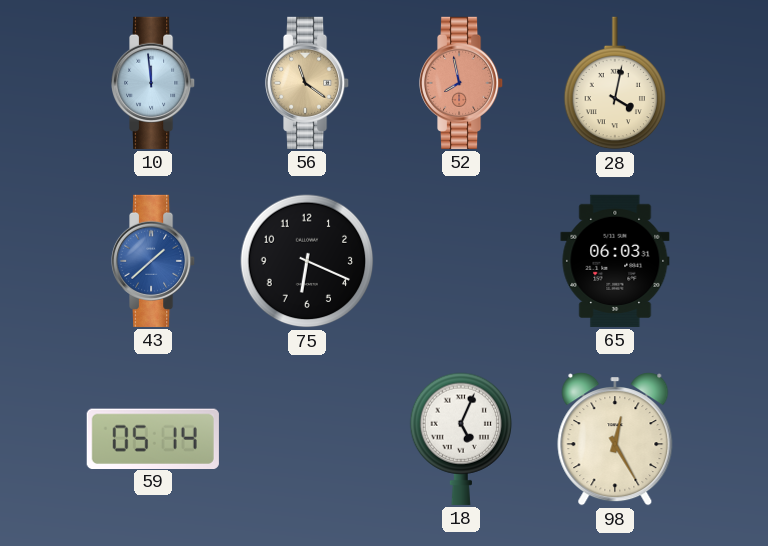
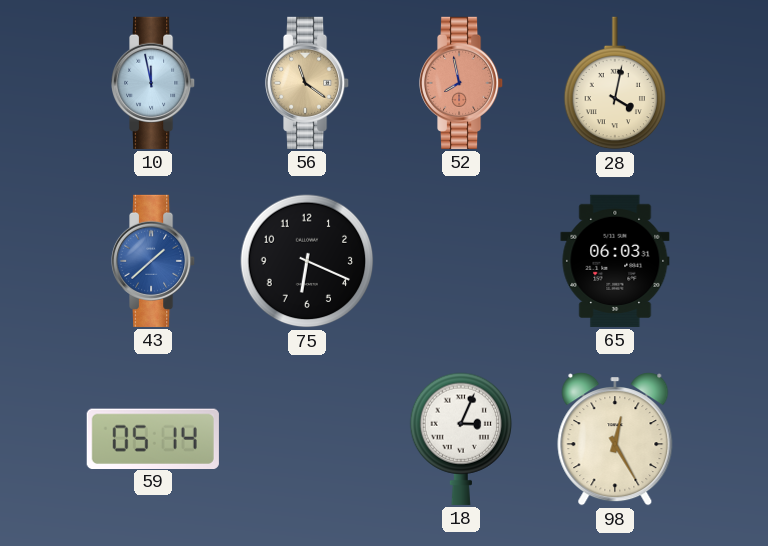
10: 11:59 -> 11:58
18: 5:04 -> 3:04
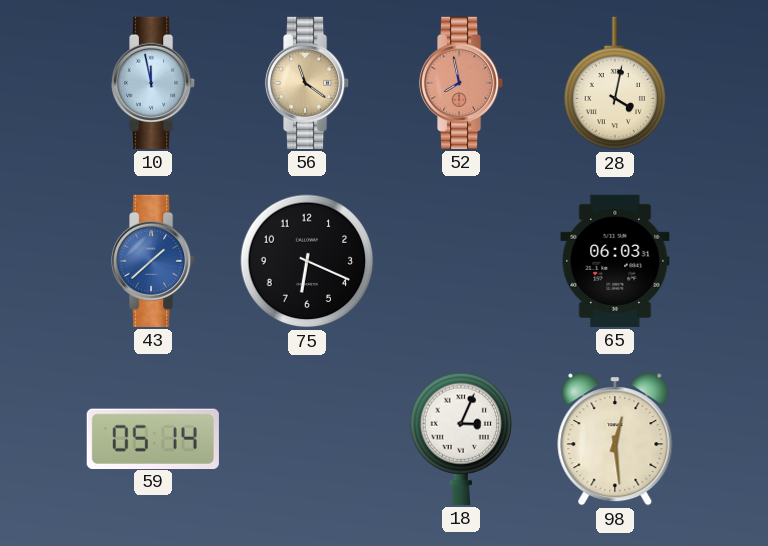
98: 12:25 -> 12:29
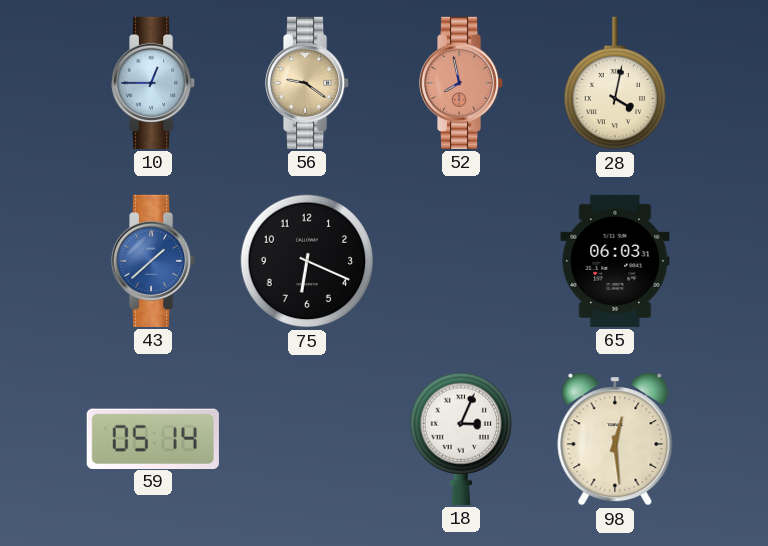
10: 11:58 -> 12:45
56: 11:21 -> 9:21
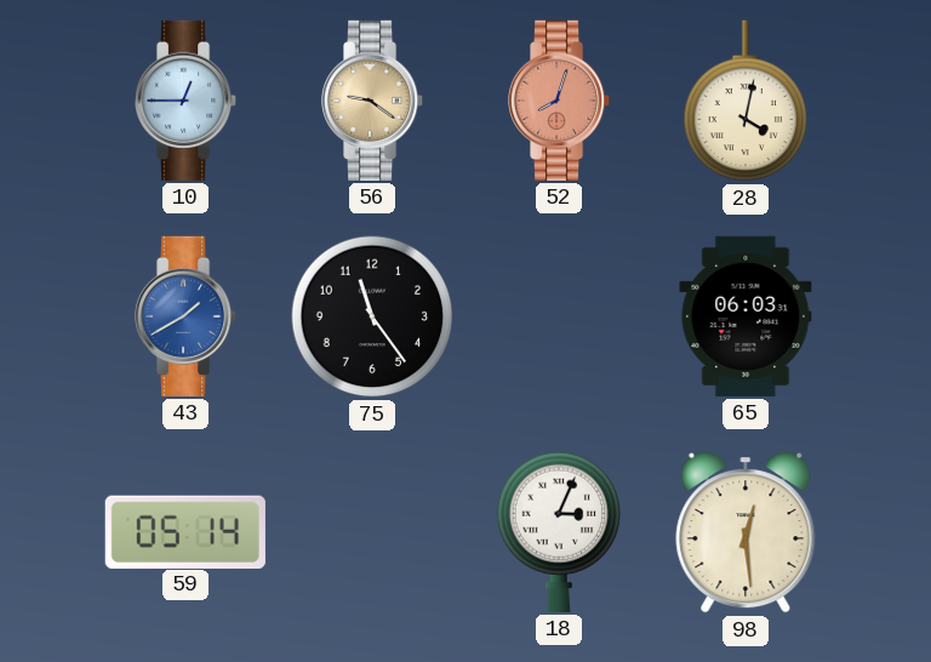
52: 7:58 -> 8:03
43: 1:38 -> 1:40
75: 6:19 -> 11:24
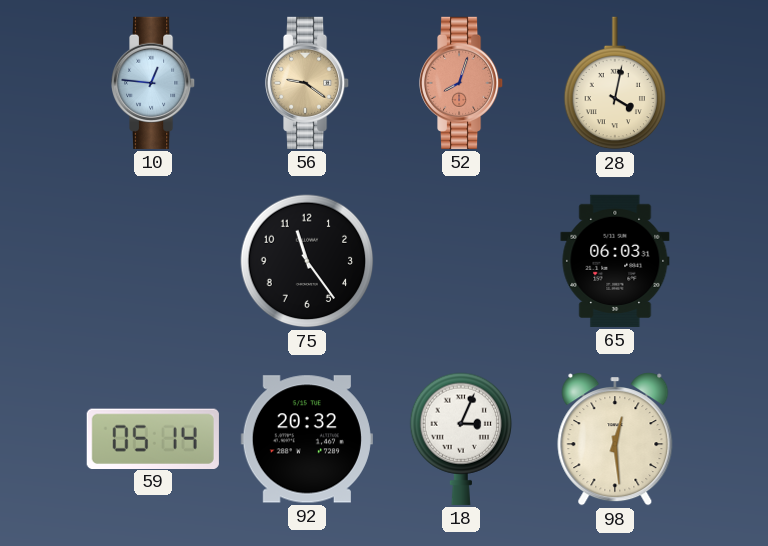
10: 12:45 -> 12:46
43: 1:40 -> none
92: none -> 20:32
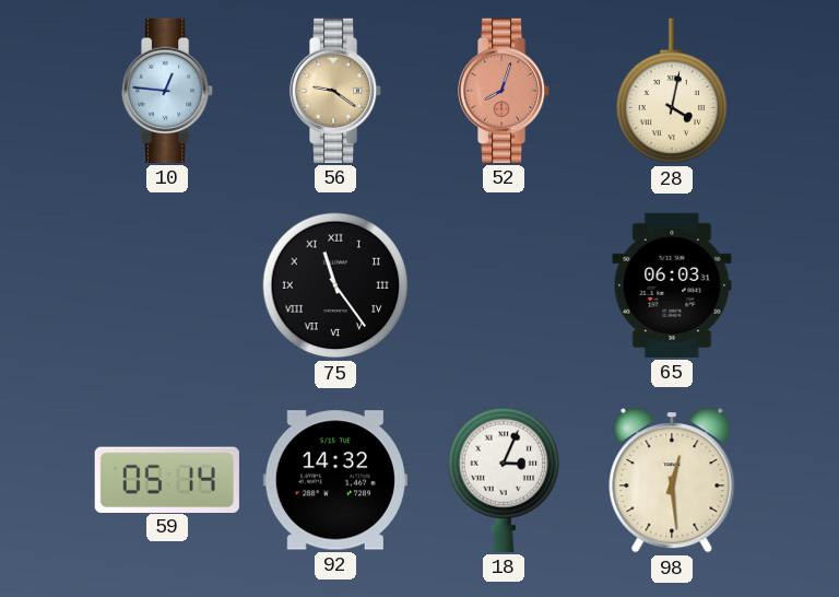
75 numerals: Arabic -> Roman
92: 20:32 -> 14:32
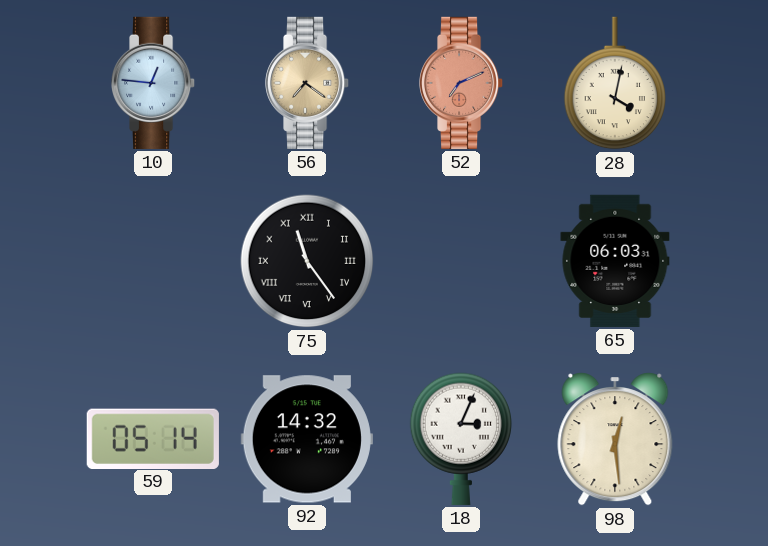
56: 9:21 -> 7:21
52: 8:03 -> 7:11
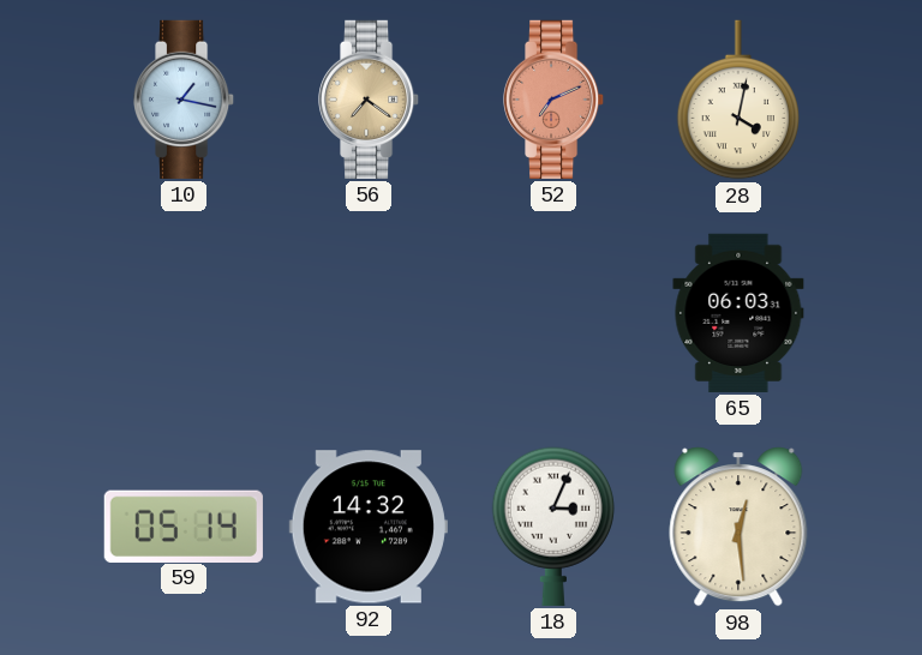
10: 12:46 -> 1:17
75: 11:24 -> none
